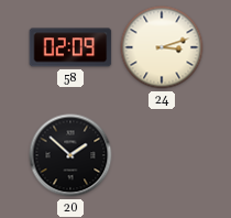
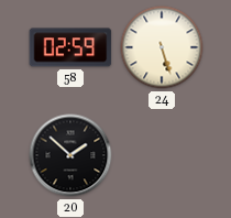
58: 02:09 -> 02:59
24: 3:12 -> 5:27
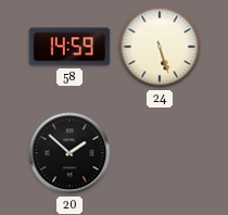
58: 02:59 -> 14:59
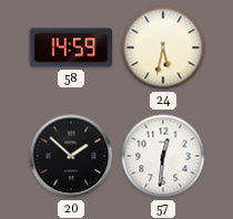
24: 5:27 -> 5:32
57: none -> 12:31
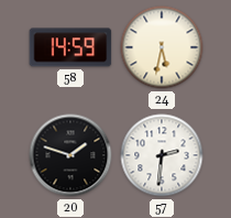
20: 1:52 -> 1:48
57: 12:31 -> 2:31
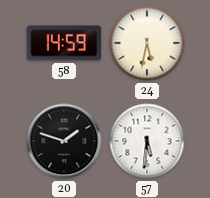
57: 2:31 -> 5:31
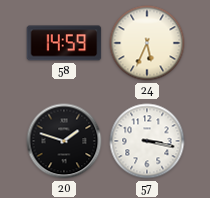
24: 5:32 -> 5:34
57: 5:31 -> 3:17
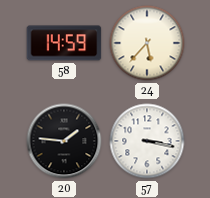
24: 5:34 -> 5:37
20: 1:48 -> 1:46
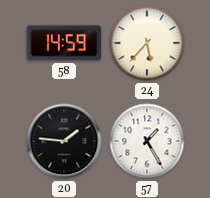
57: 3:17 -> 1:25
